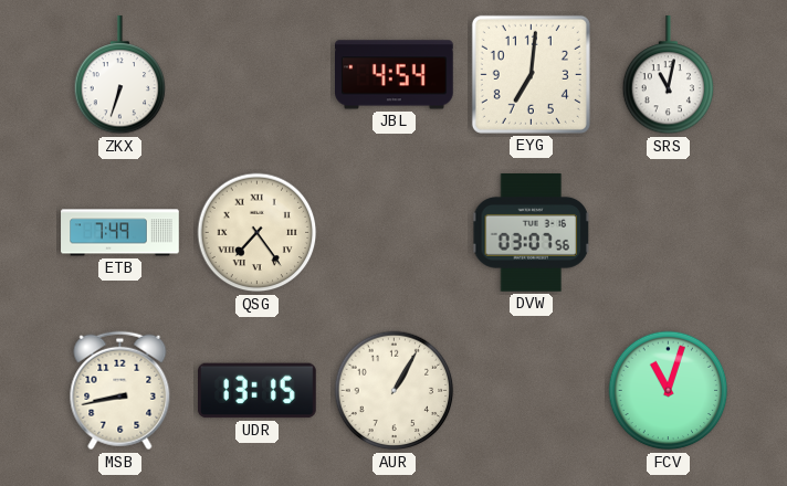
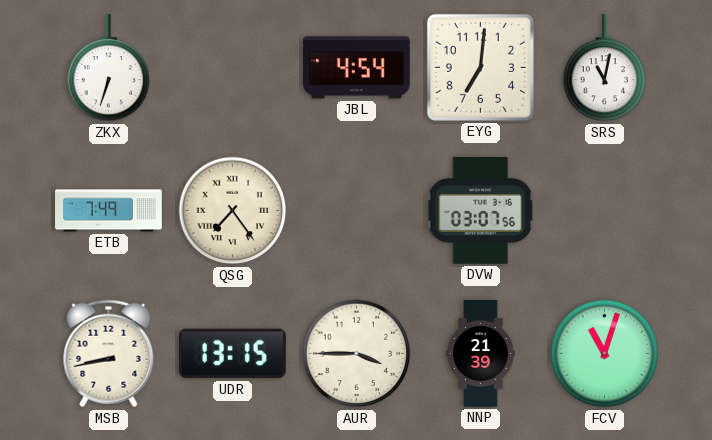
AUR: 1:05 -> 3:45
NNP: none -> 21:39
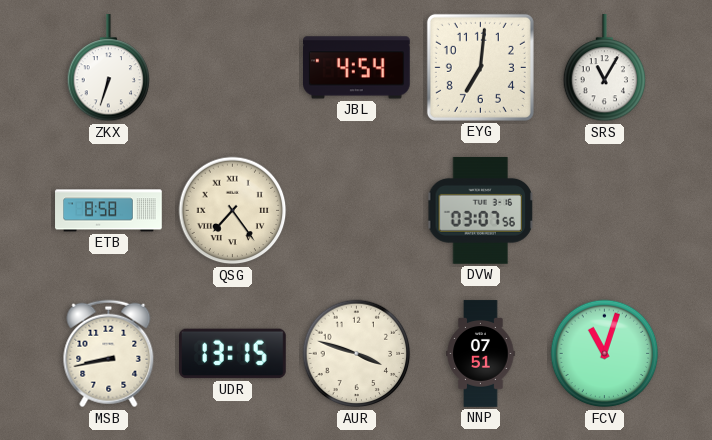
SRS: 11:02 -> 11:05
ETB: 7:49 -> 8:58
AUR: 3:45 -> 3:48
NNP: 21:39 -> 07:51
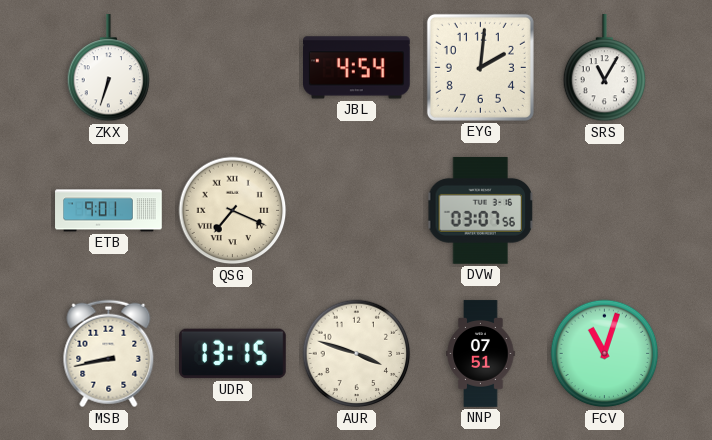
EYG: 7:01 -> 2:01
ETB: 8:58 -> 9:01
QSG: 7:24 -> 7:19
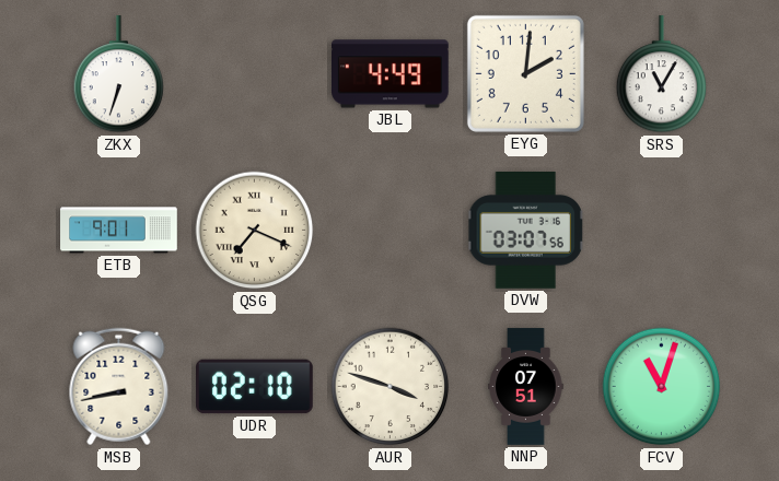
JBL: 4:54 -> 4:49
UDR: 13:15 -> 02:10
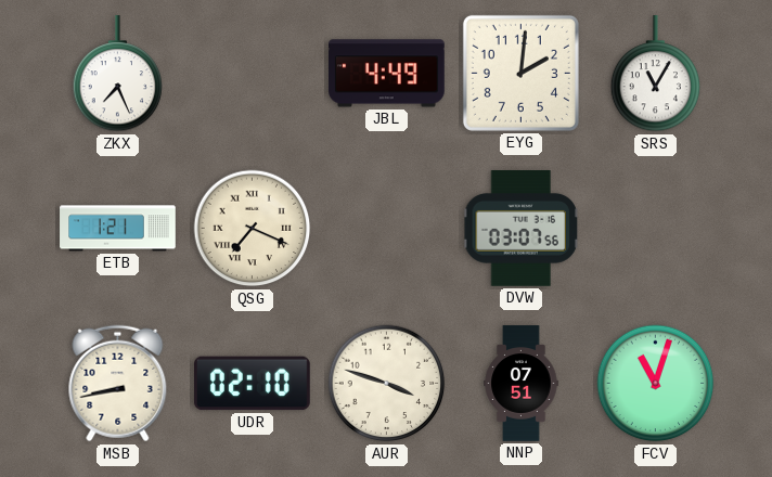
ZKX: 6:33 -> 7:26
ETB: 9:01 -> 1:21
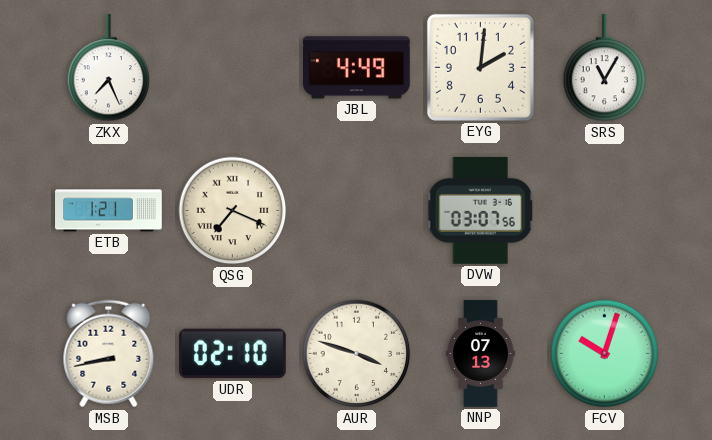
NNP: 07:51 -> 07:13
FCV: 11:03 -> 10:03
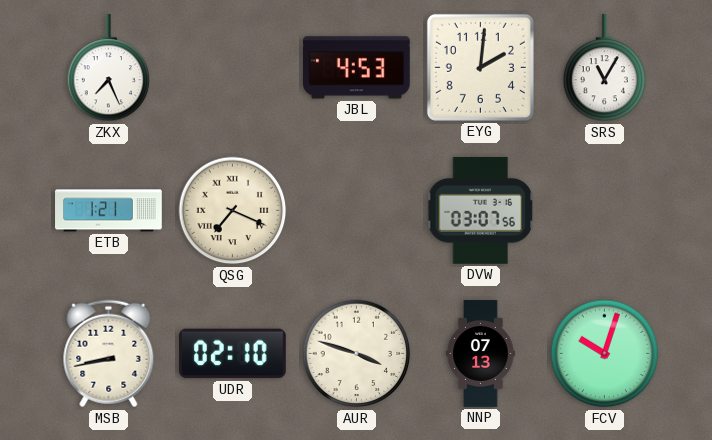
JBL: 4:49 -> 4:53
